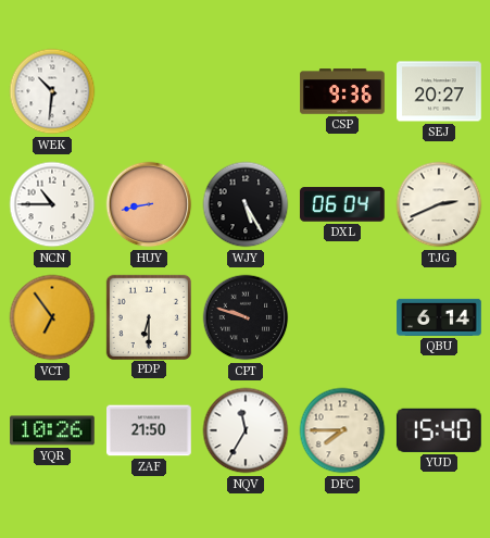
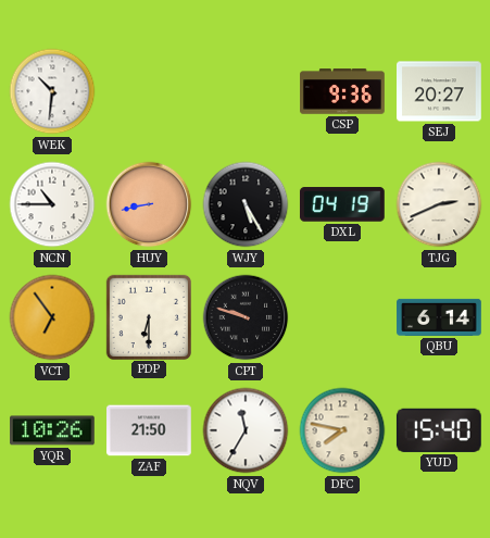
DXL: 06:04 -> 04:19
DFC: 7:45 -> 7:47
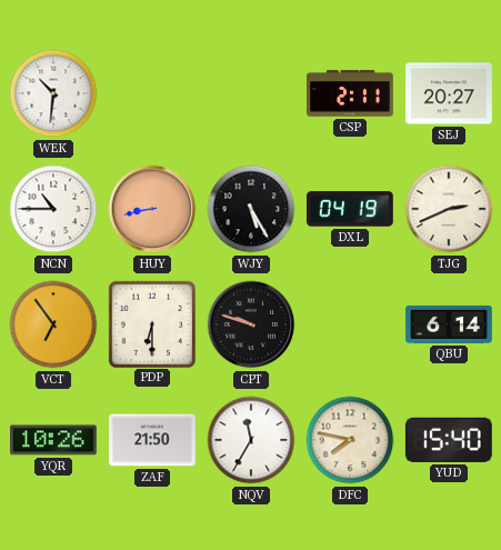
CSP: 9:36 -> 2:11
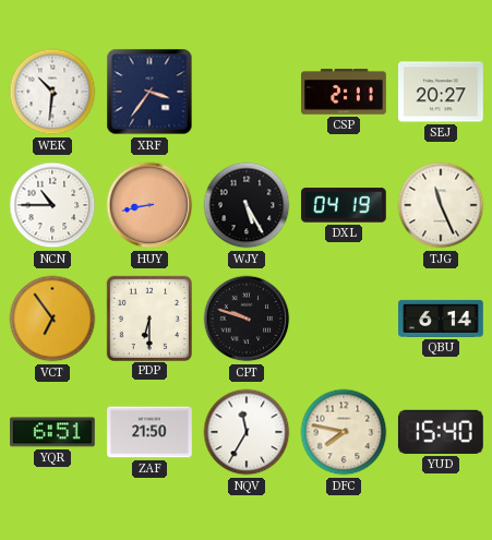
XRF: none -> 3:36
TJG: 2:41 -> 11:26
YQR: 10:26 -> 6:51
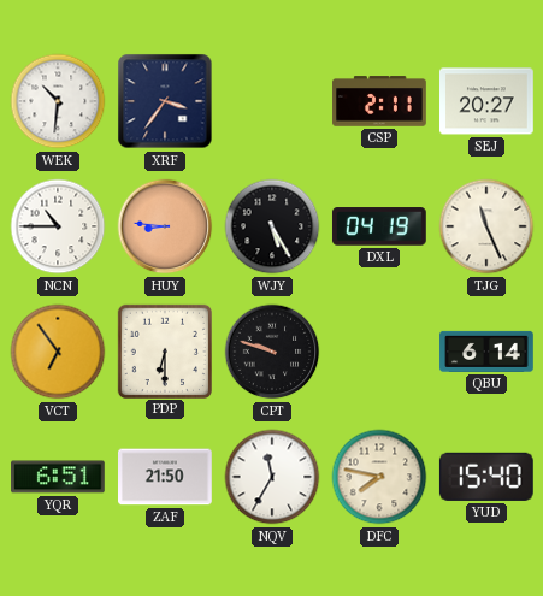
HUY: 8:43 -> 8:46
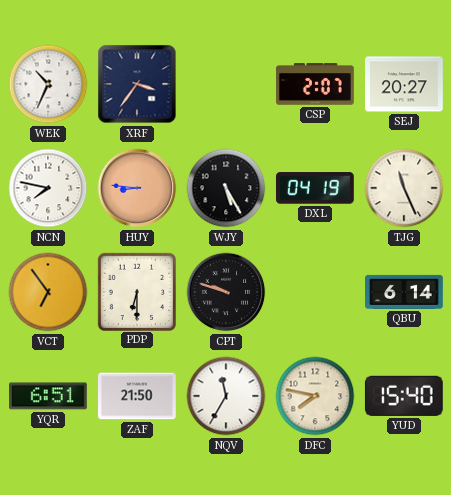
WEK: 10:31 -> 10:34
CSP: 2:11 -> 2:07
NCN: 10:45 -> 7:47
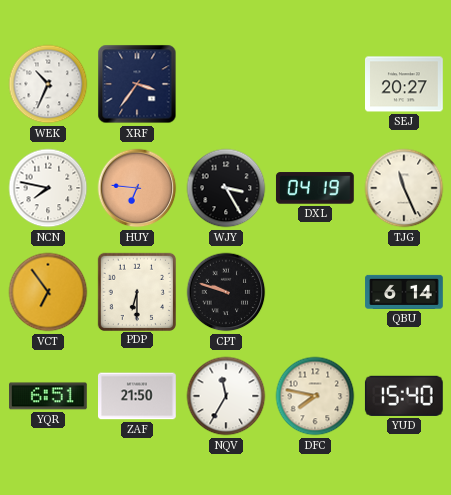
CSP: 2:07 -> none
HUY: 8:46 -> 6:46
WJY: 5:25 -> 3:25
